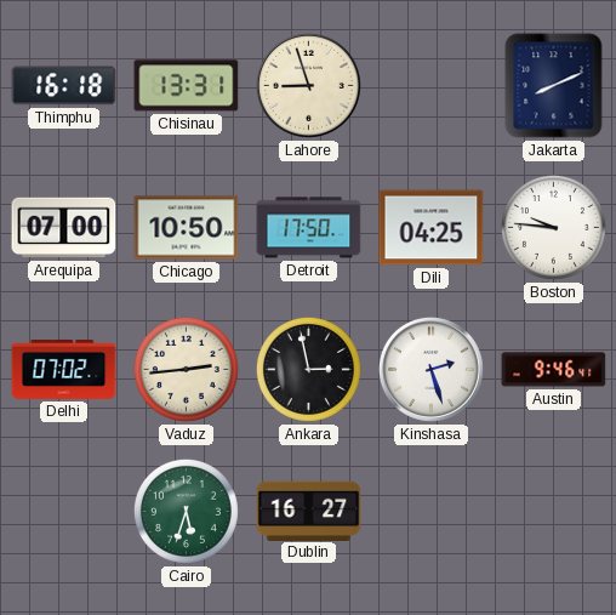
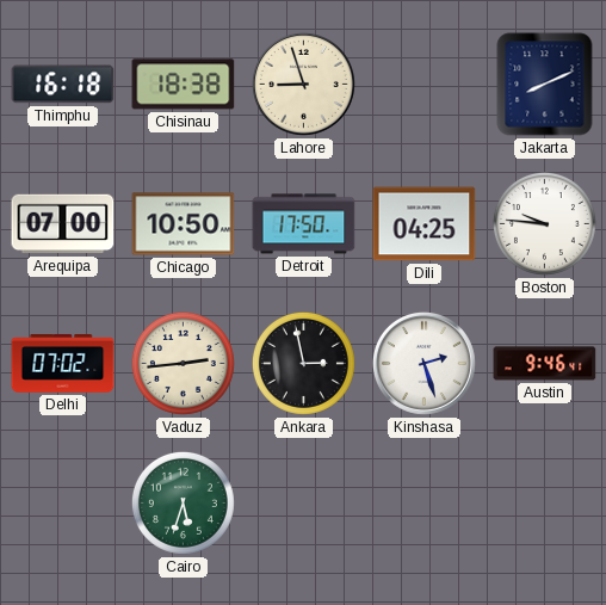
Chisinau: 13:31 -> 18:38
Dublin: 16:27 -> none
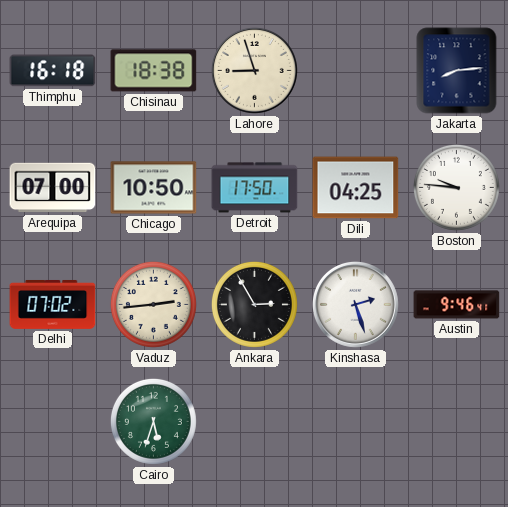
Jakarta: 8:11 -> 8:14
Ankara: 2:58 -> 2:55
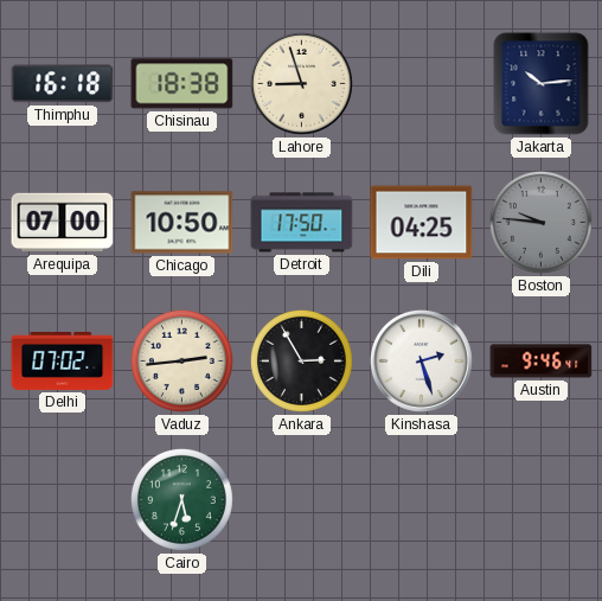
Jakarta: 8:14 -> 10:14
Boston dial: white -> grey
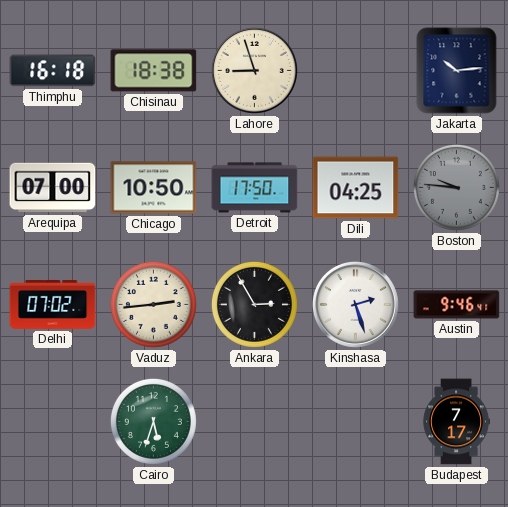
Budapest: none -> 7:17
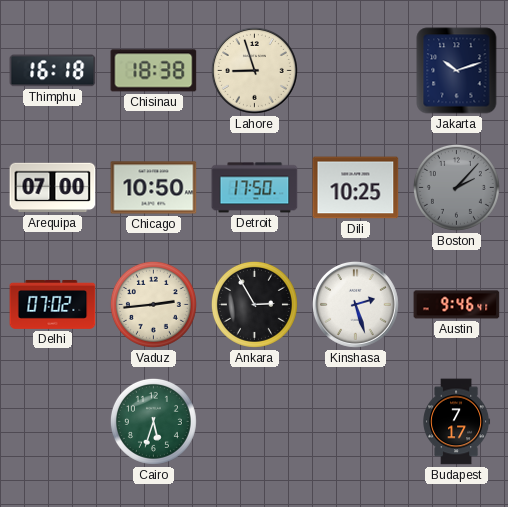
Jakarta: 10:14 -> 10:12
Dili: 04:25 -> 10:25
Boston: 9:46 -> 2:07
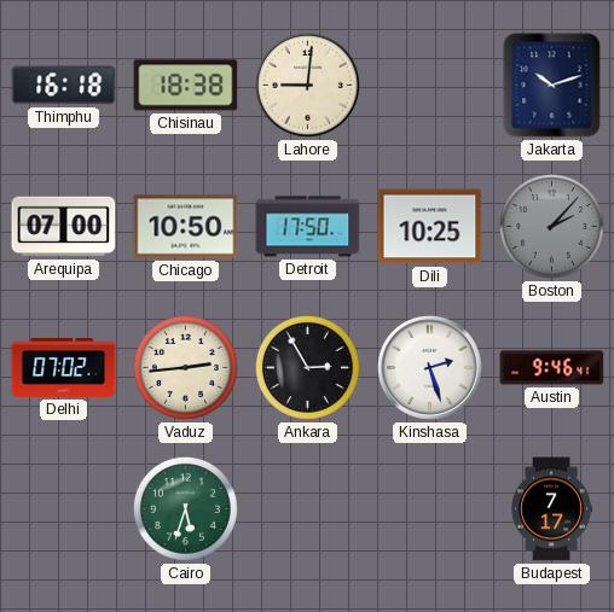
Lahore: 8:57 -> 9:01
